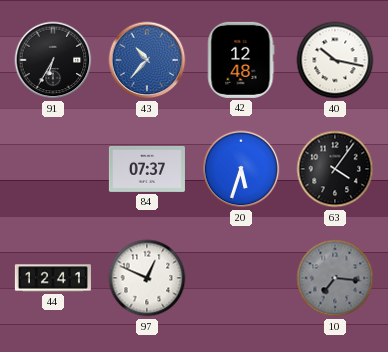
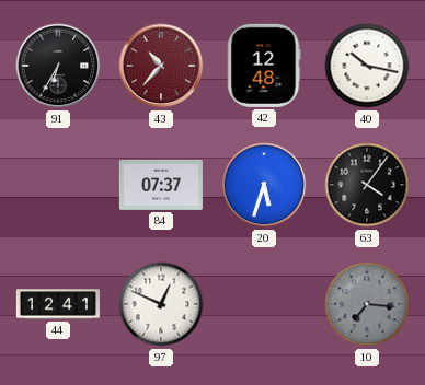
43 dial: blue -> burgundy
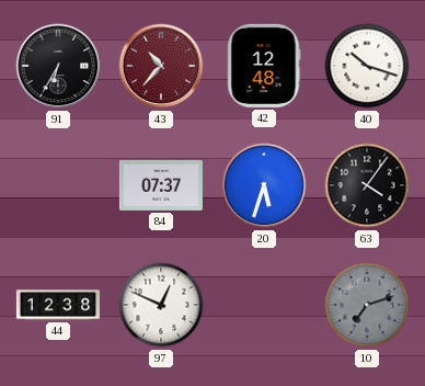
40: 10:17 -> 10:18
44: 12:41 -> 12:38
10: 7:16 -> 7:12
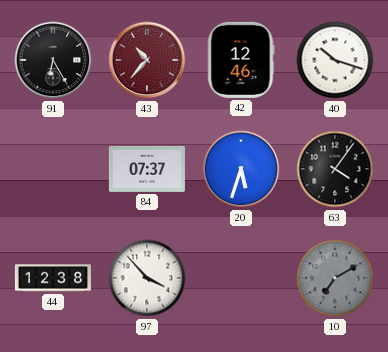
91: 6:35 -> 6:25
42: 12:48 -> 12:46
97: 12:49 -> 3:53
10: 7:12 -> 7:10
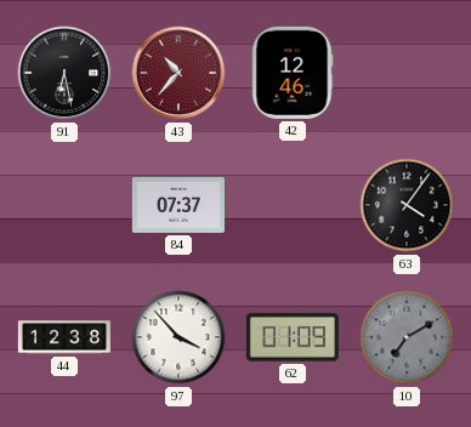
91: 6:25 -> 6:28
40: 10:18 -> none
20: 5:33 -> none
62: none -> 01:09
